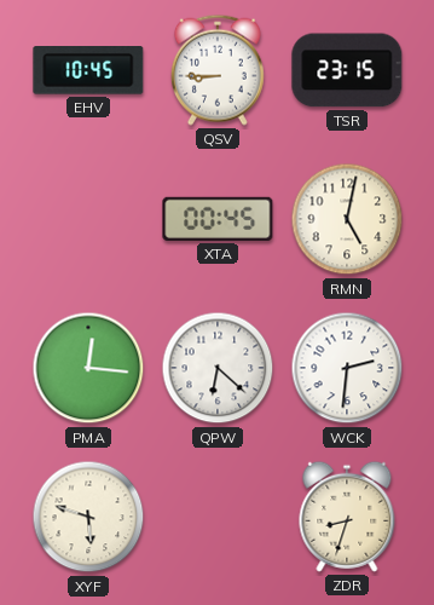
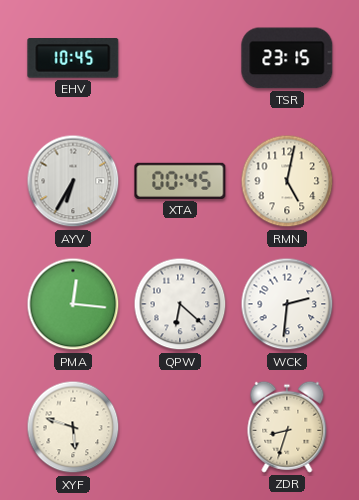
QSV: 8:45 -> none
AYV: none -> 6:35
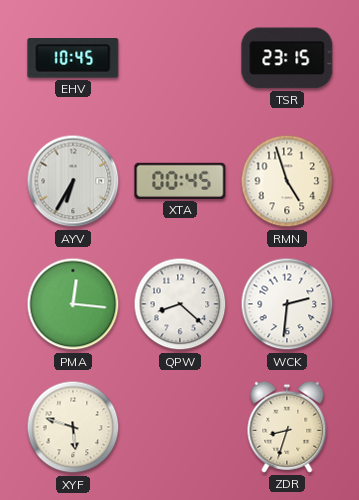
RMN: 5:02 -> 4:57
QPW: 6:22 -> 8:22
